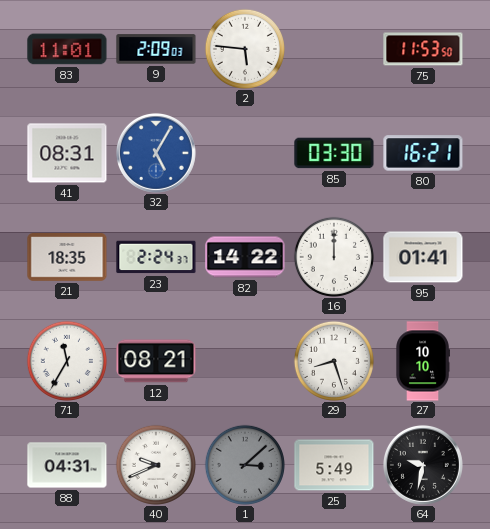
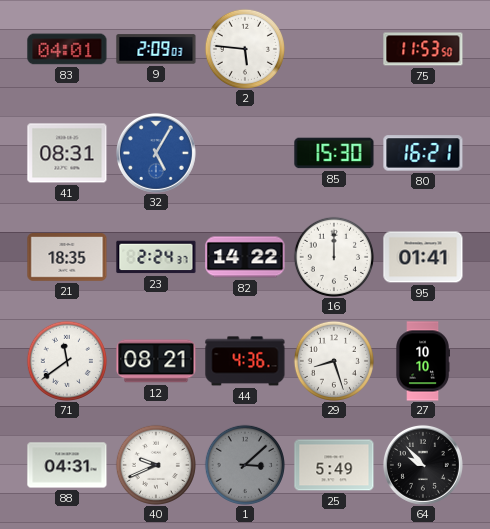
83: 11:01 -> 04:01
85: 03:30 -> 15:30
71: 11:35 -> 11:39
44: none -> 4:36
64: 9:32 -> 9:53
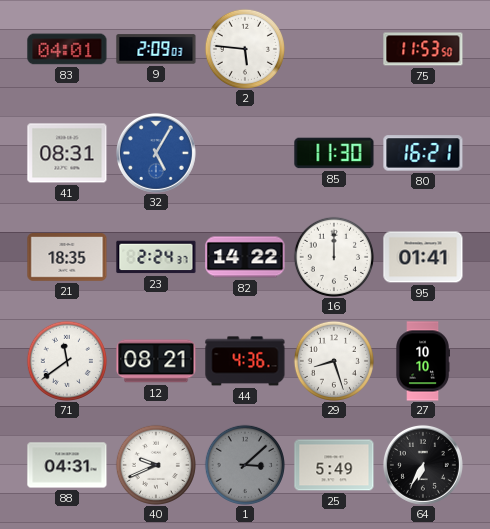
85: 15:30 -> 11:30
64: 9:53 -> 6:35
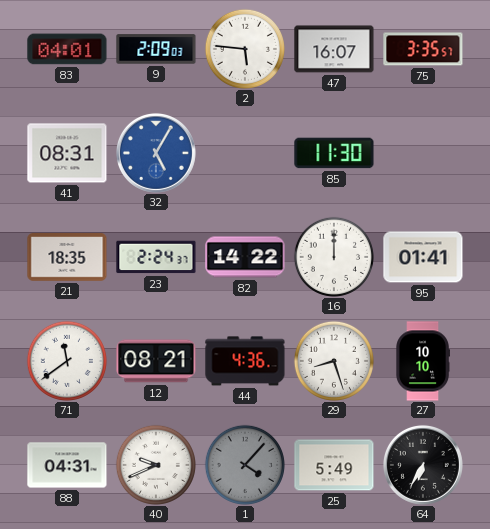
47: none -> 16:07
75: 11:53 -> 3:35
80: 16:21 -> none
1: 3:08 -> 4:07
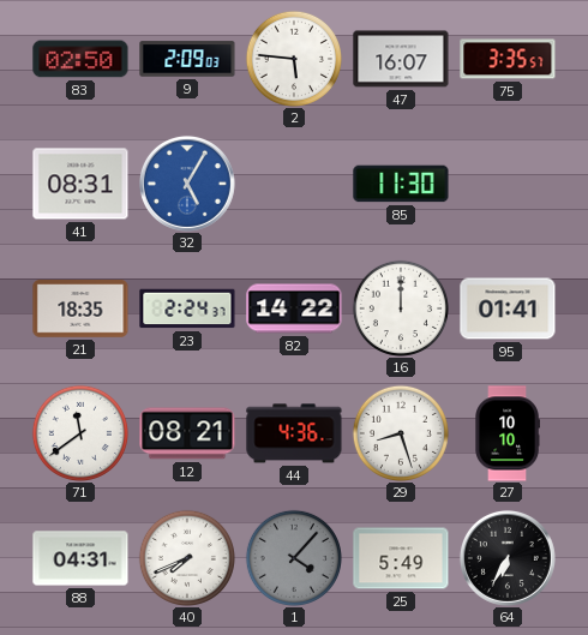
83: 04:01 -> 02:50
40: 9:41 -> 7:41
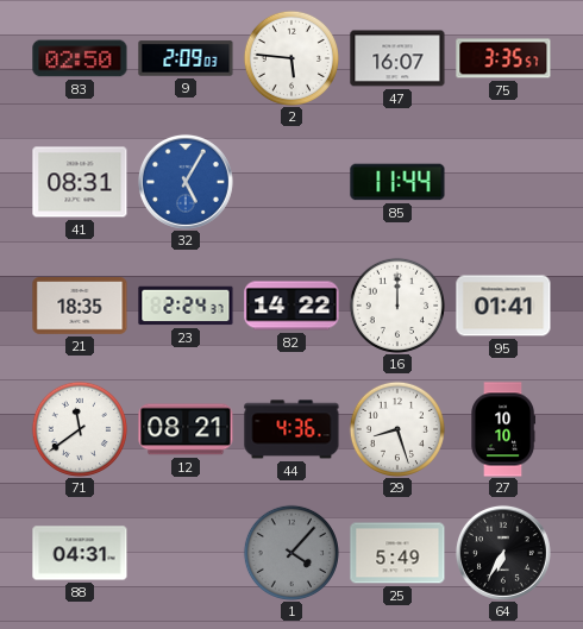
85: 11:30 -> 11:44
40: 7:41 -> none
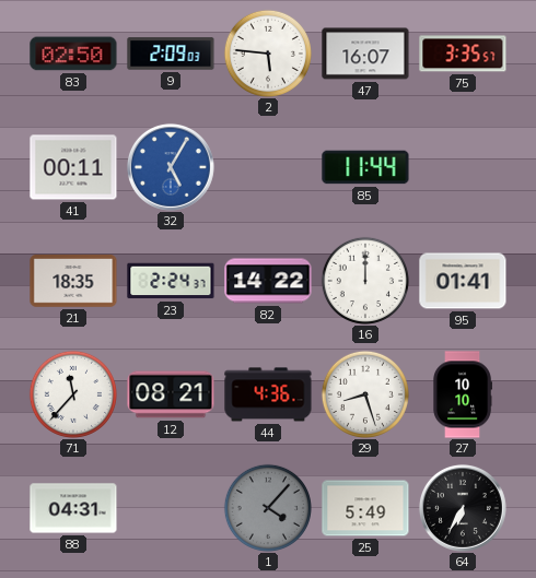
41: 08:31 -> 00:11
71: 11:39 -> 11:37
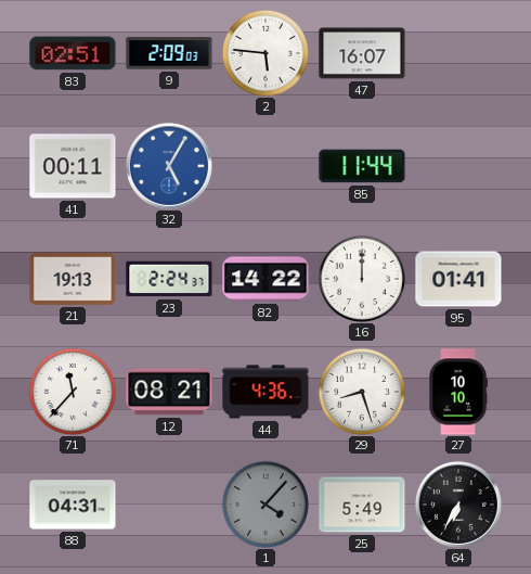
83: 02:50 -> 02:51
75: 3:35 -> none
21: 18:35 -> 19:13
